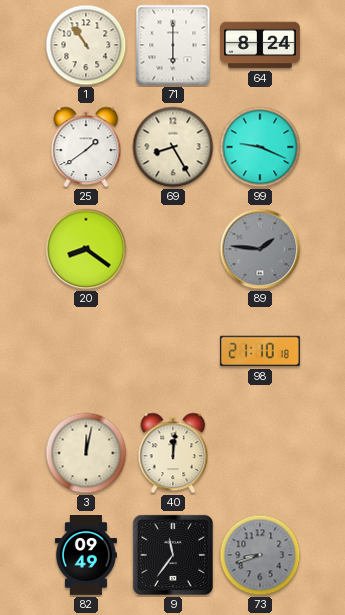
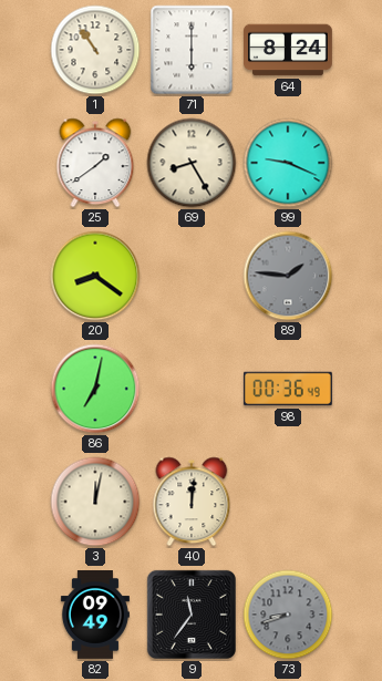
86: none -> 7:02
98: 21:10 -> 00:36
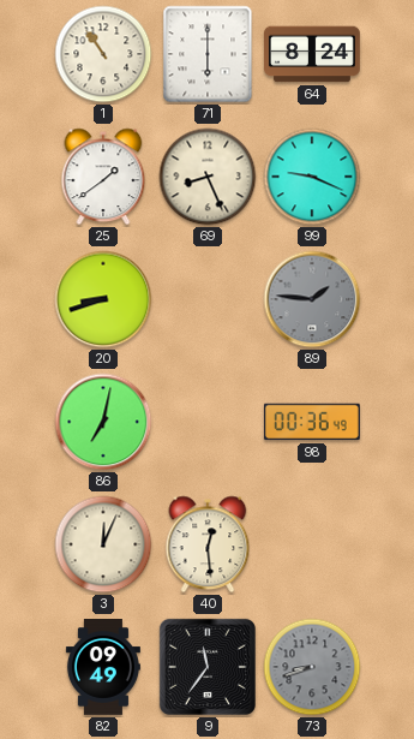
69: 8:25 -> 8:26
20: 8:21 -> 8:42
3: 12:02 -> 12:04
40: 12:01 -> 12:29
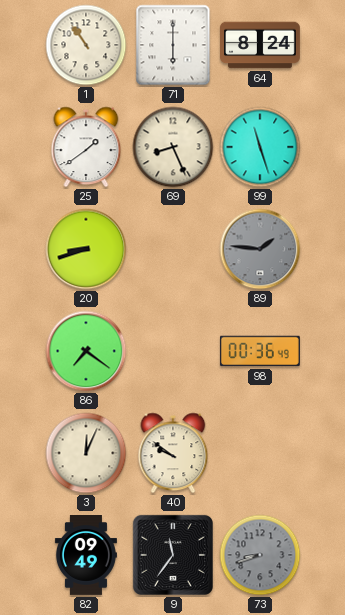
99: 9:19 -> 11:27
86: 7:02 -> 7:21
40: 12:29 -> 9:51
